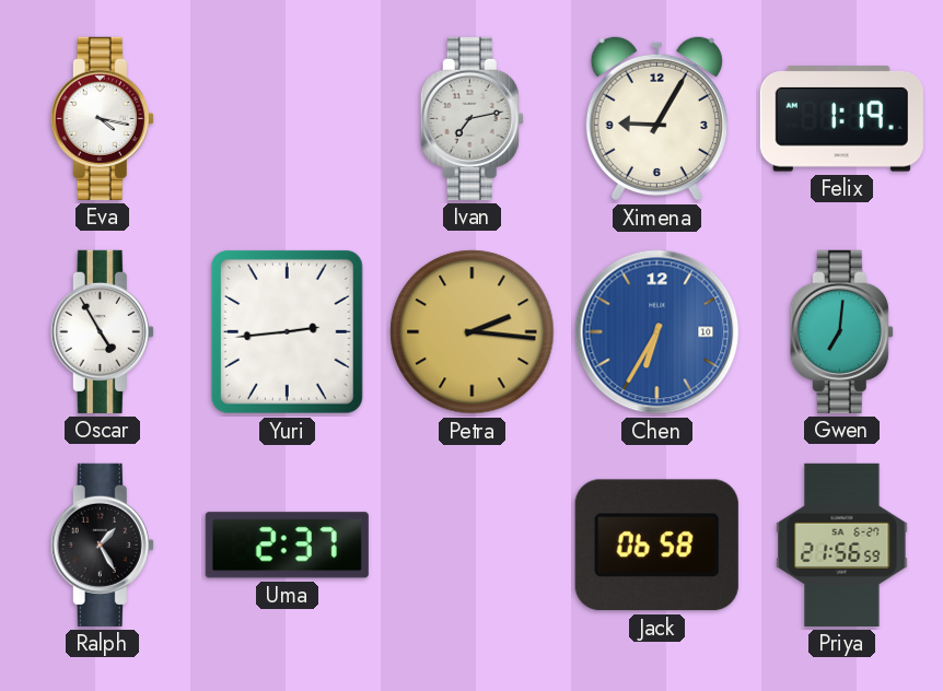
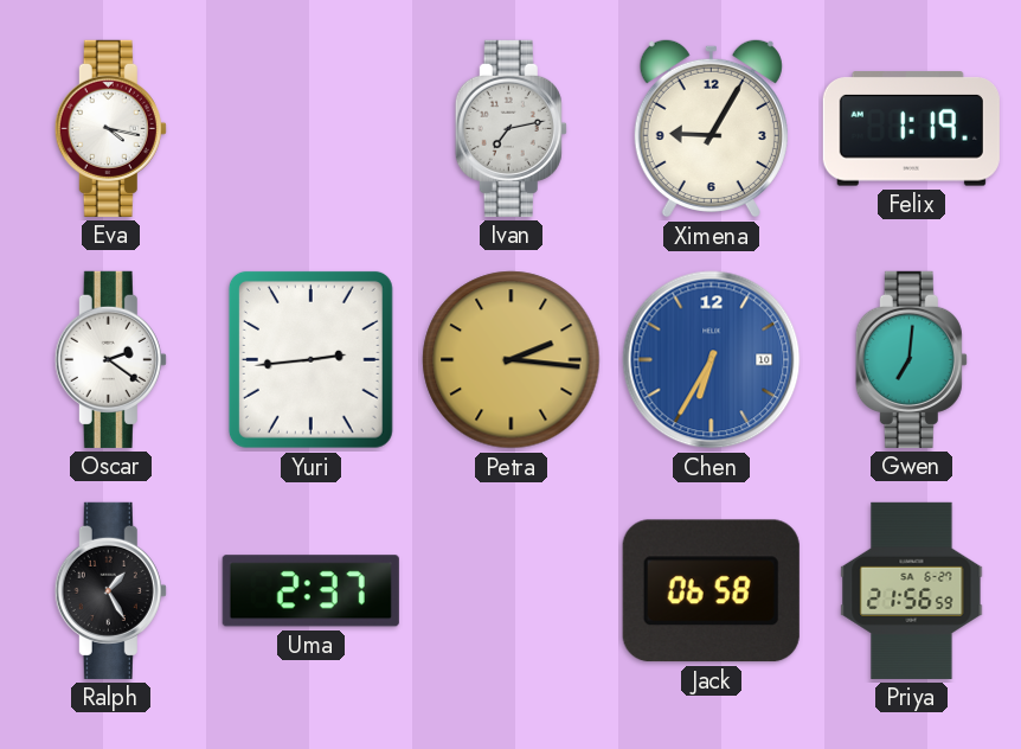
Oscar: 4:55 -> 2:21
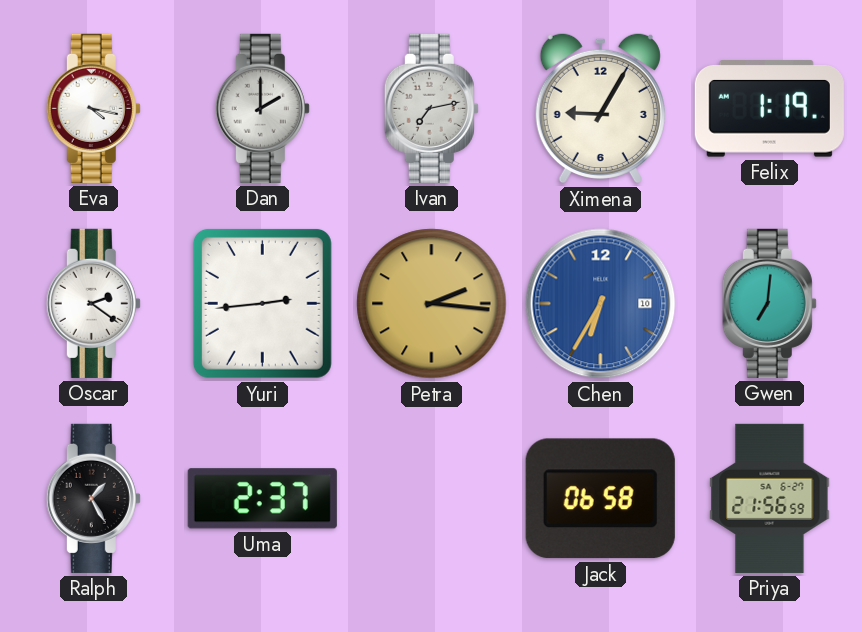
Dan: none -> 2:00
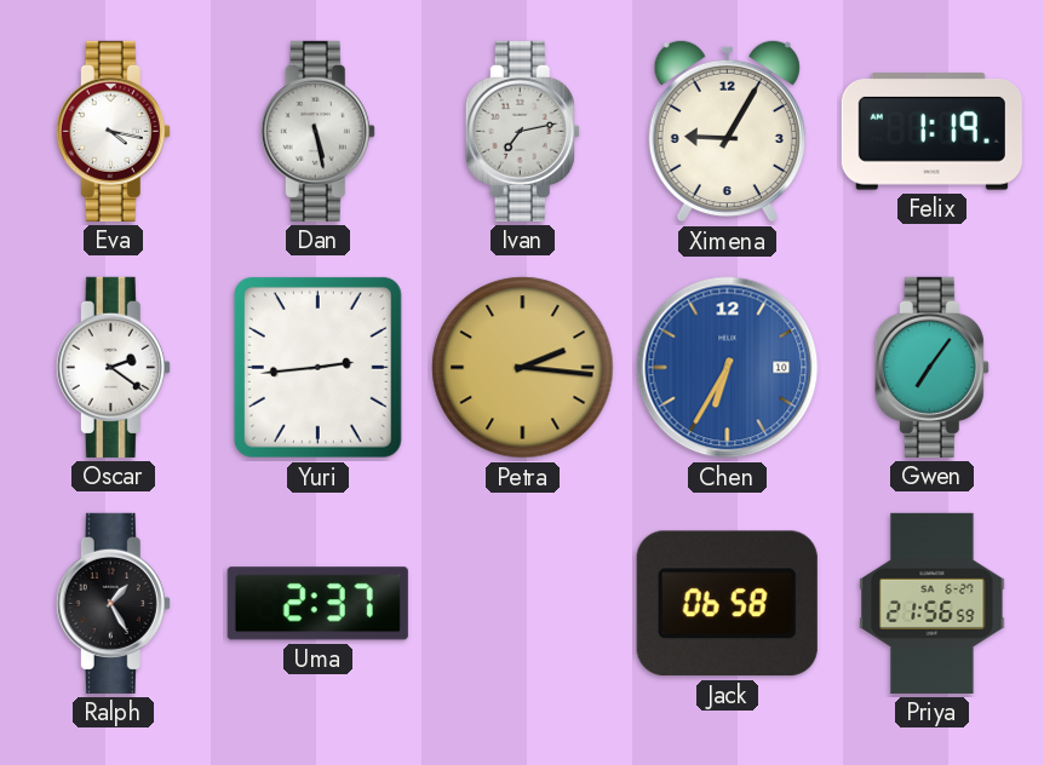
Dan: 2:00 -> 5:28
Gwen: 7:01 -> 7:06
